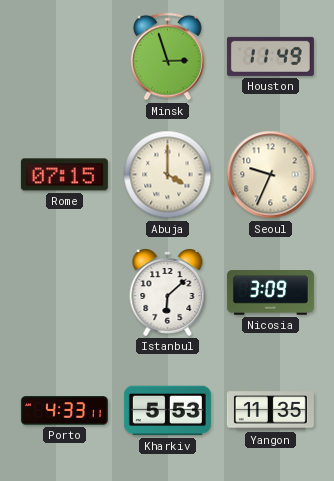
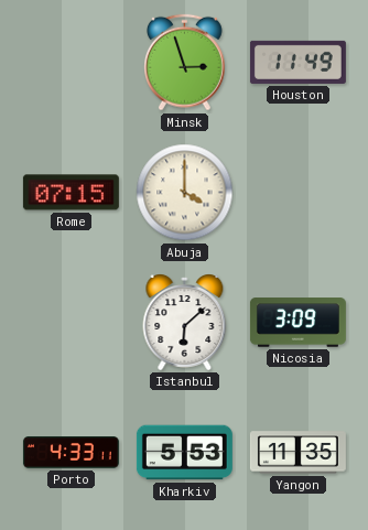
Seoul: 9:34 -> none
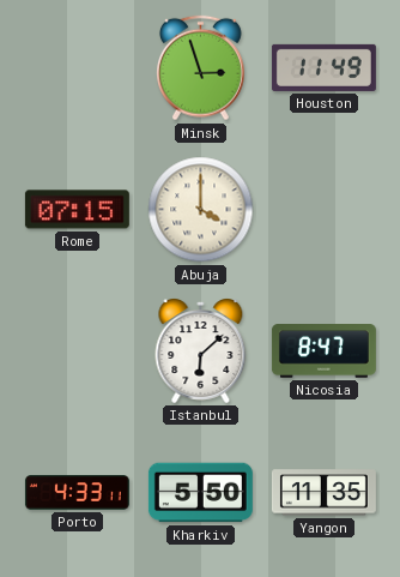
Nicosia: 3:09 -> 8:47
Kharkiv: 5:53 -> 5:50
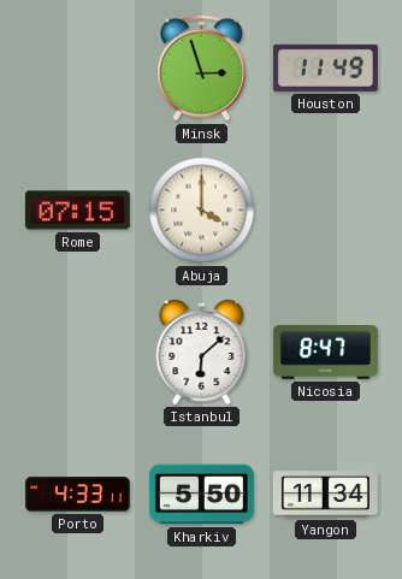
Yangon: 11:35 -> 11:34
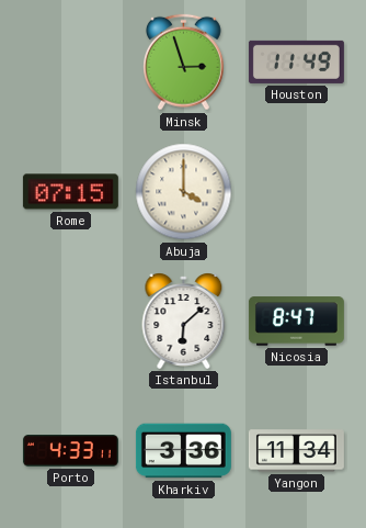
Kharkiv: 5:50 -> 3:36
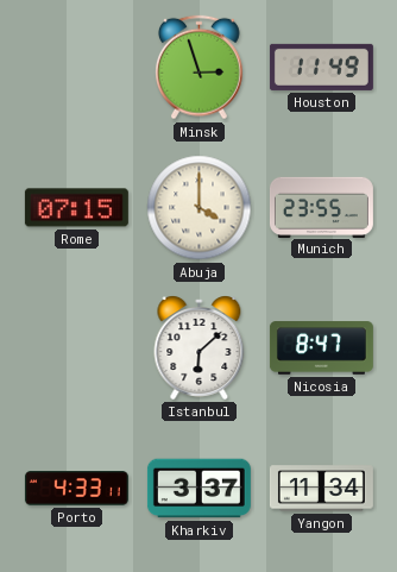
Munich: none -> 23:55
Kharkiv: 3:36 -> 3:37
